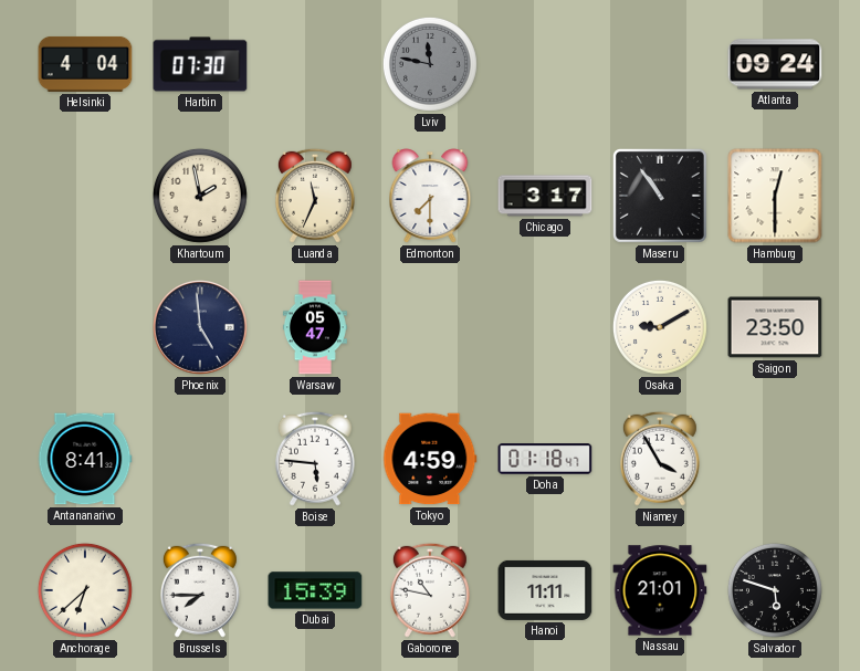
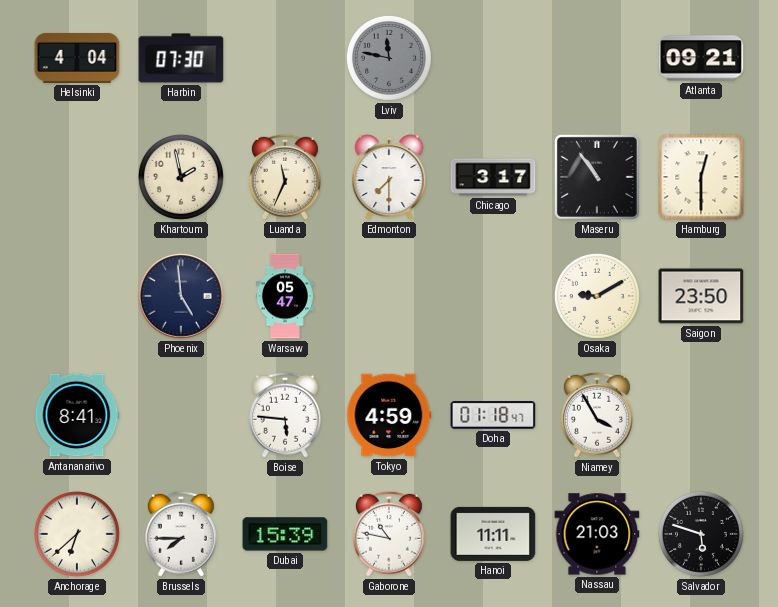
Atlanta: 09:24 -> 09:21
Nassau: 21:01 -> 21:03
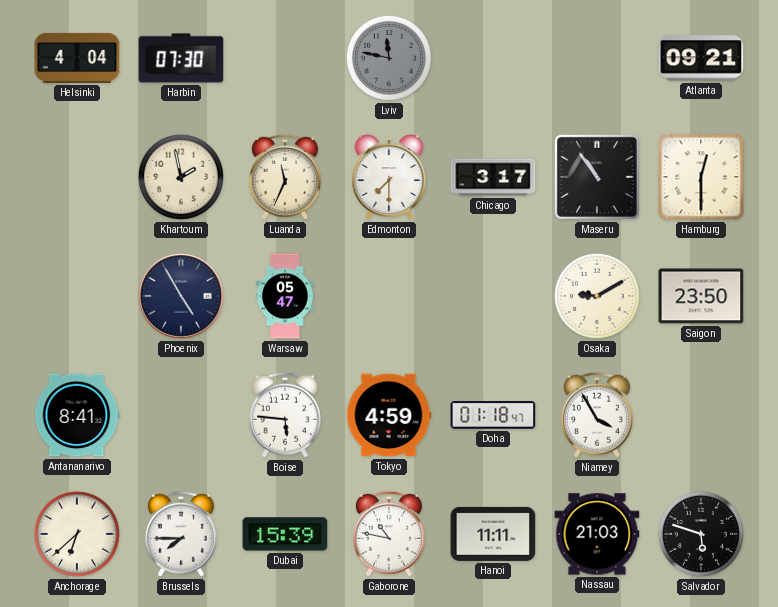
Phoenix: 4:59 -> 4:55
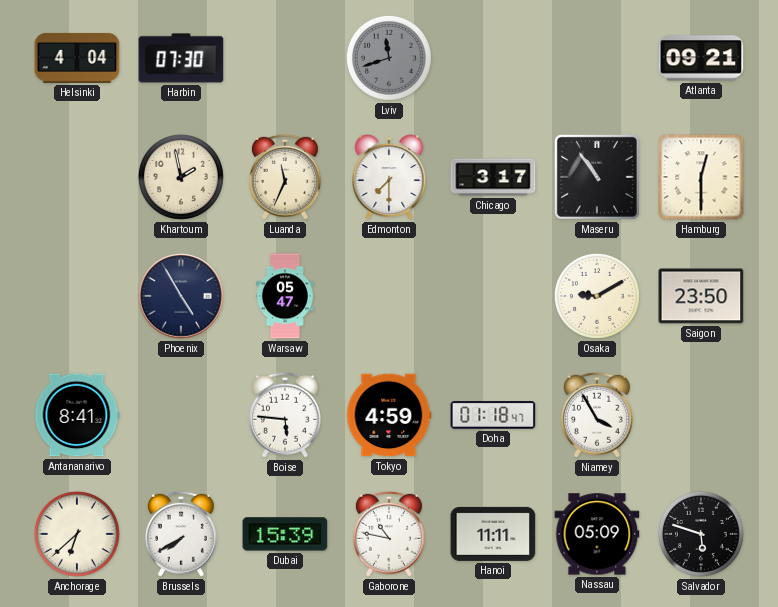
Lviv: 11:47 -> 11:42
Brussels: 7:45 -> 7:40
Nassau: 21:03 -> 05:09
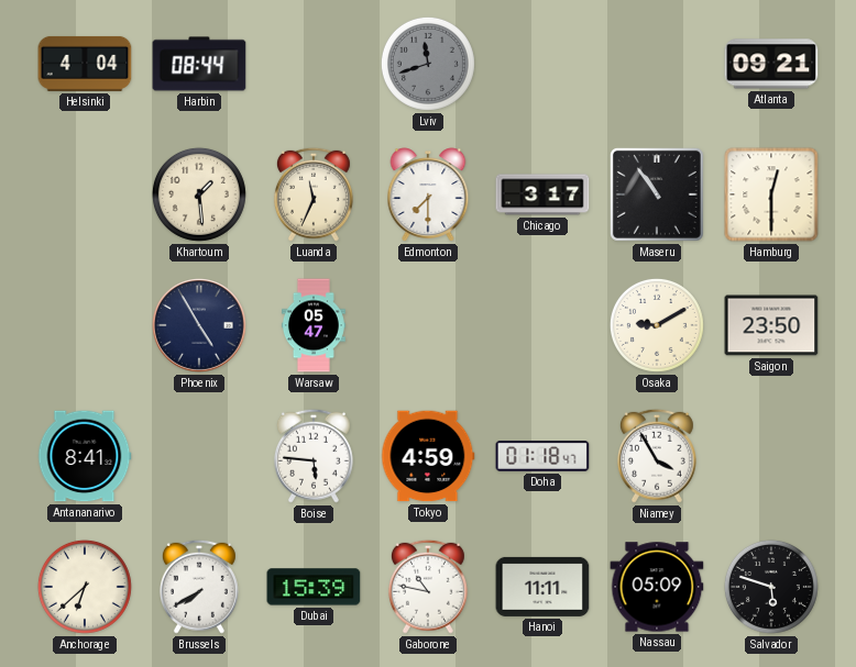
Harbin: 07:30 -> 08:44
Khartoum: 1:58 -> 1:29
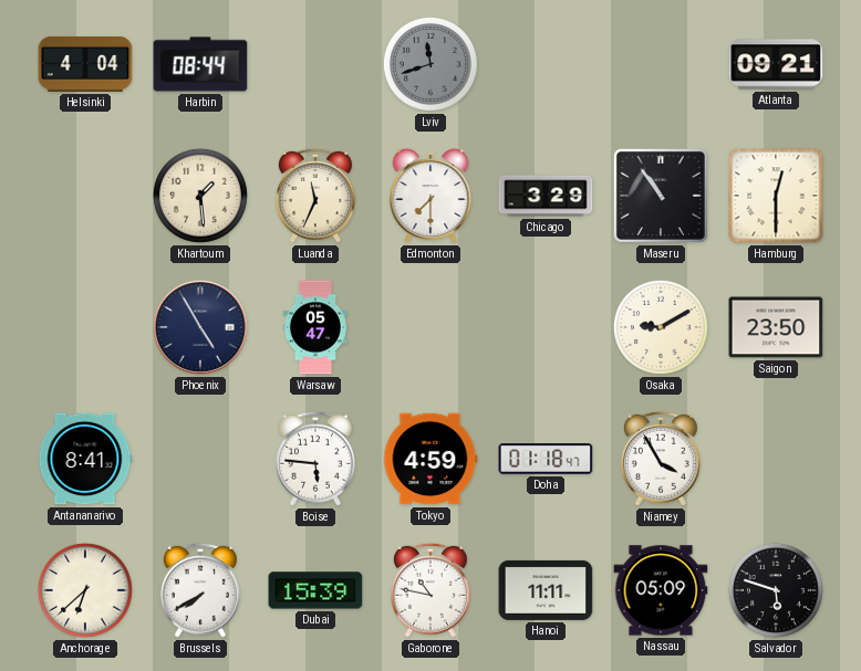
Chicago: 3:17 -> 3:29
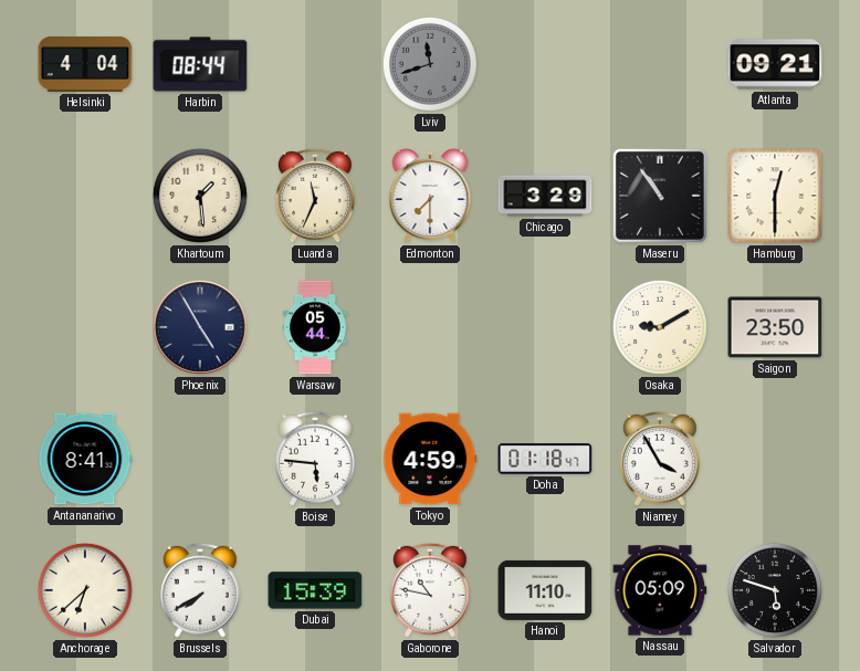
Warsaw: 05:47 -> 05:44
Hanoi: 11:11 -> 11:10
